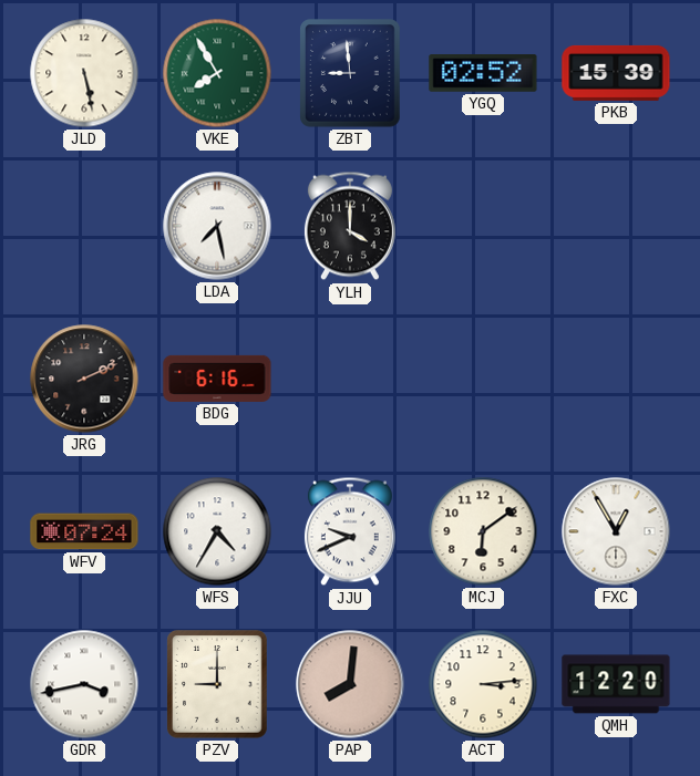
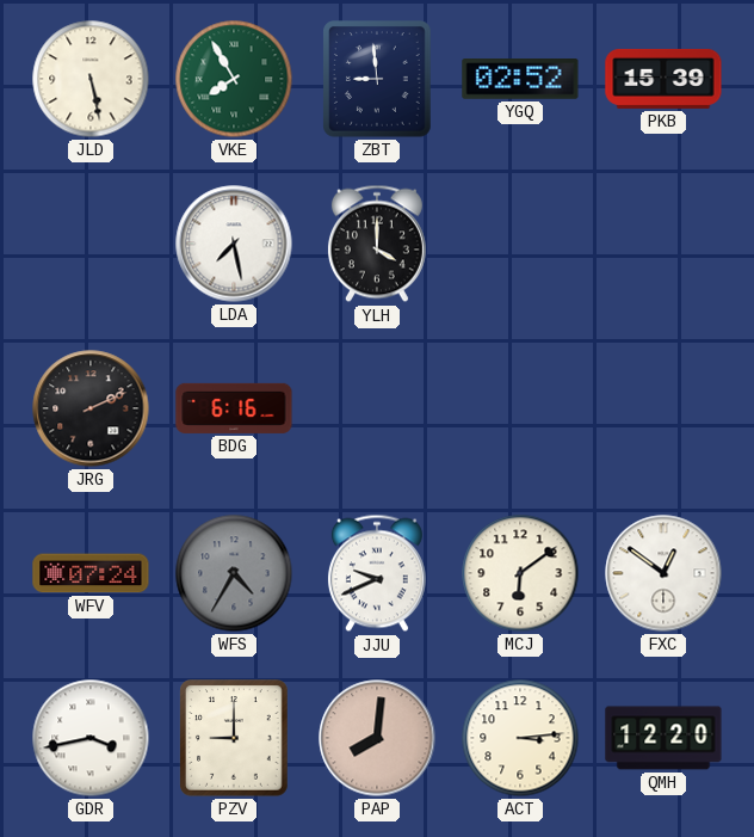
WFS dial: white -> grey
FXC: 12:55 -> 12:51
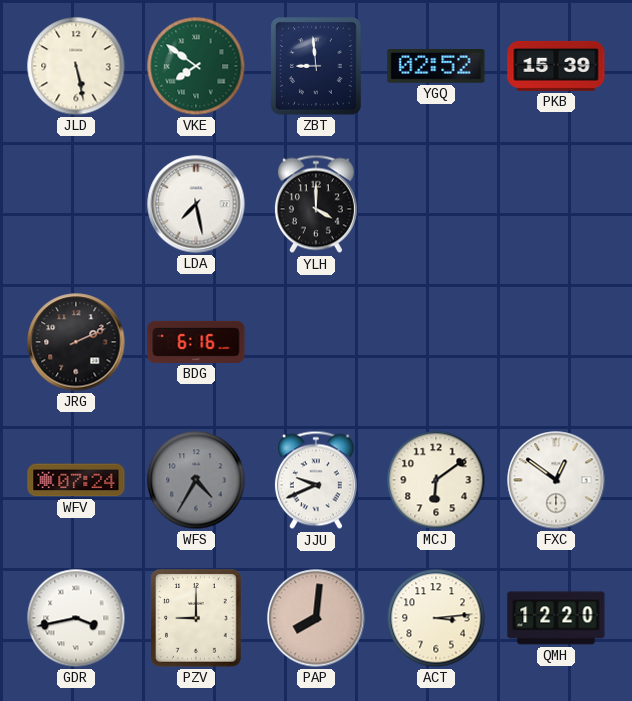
VKE: 7:55 -> 7:51
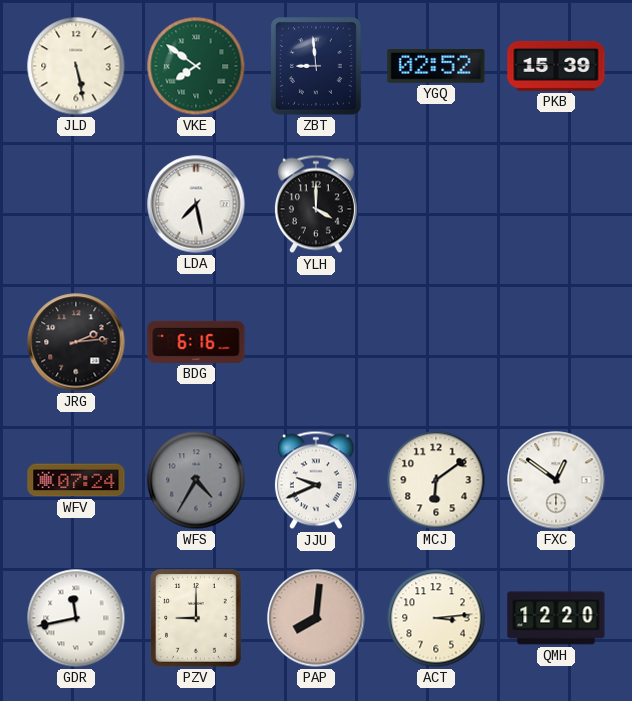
JRG: 2:11 -> 2:14
GDR: 3:43 -> 11:43
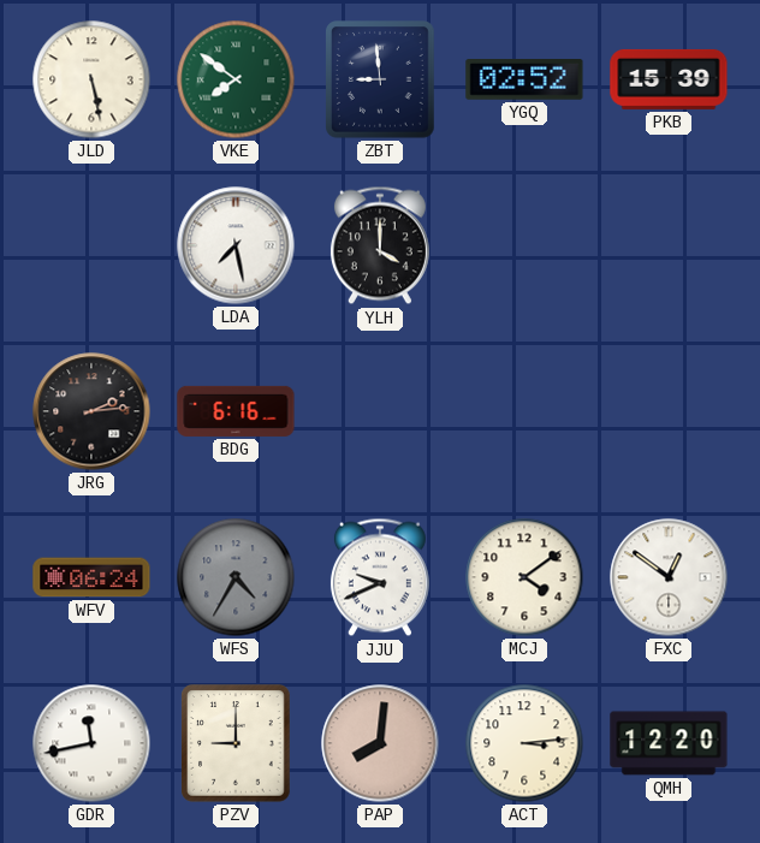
WFV: 07:24 -> 06:24
MCJ: 6:09 -> 4:09
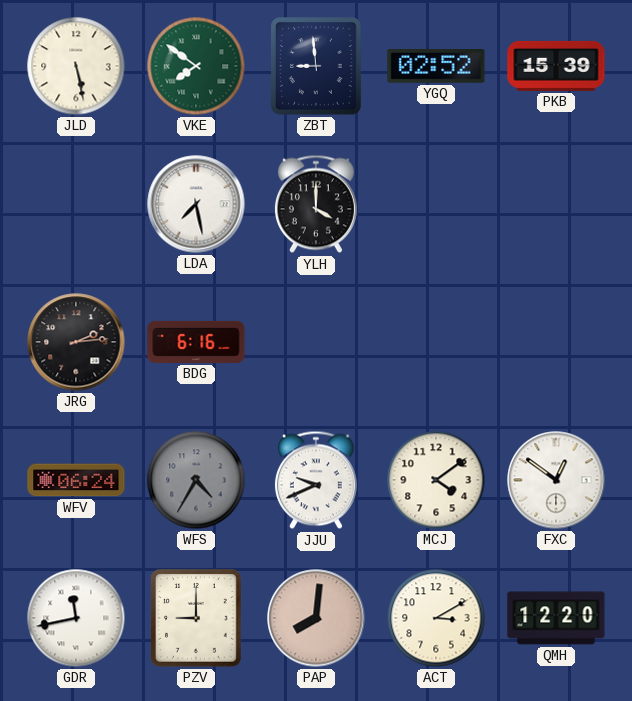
ACT: 3:14 -> 3:10
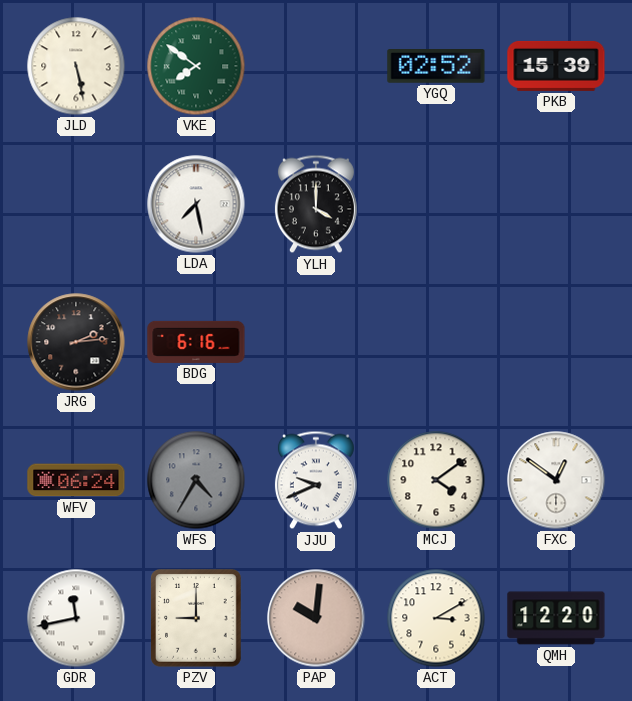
ZBT: 8:59 -> none
PAP: 8:01 -> 10:01
